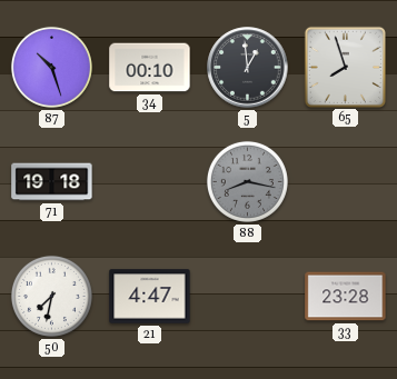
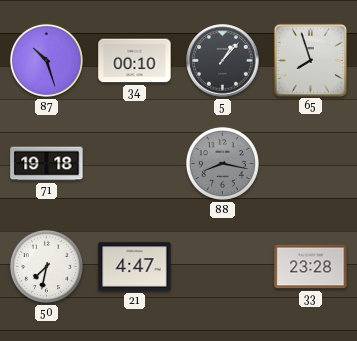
5: 12:59 -> 1:07
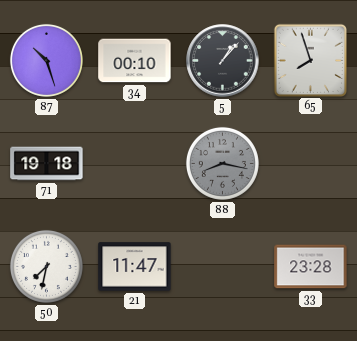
21: 4:47 -> 11:47
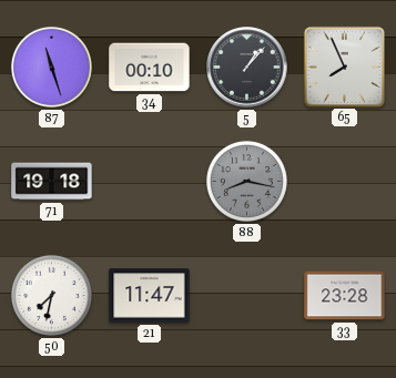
87: 10:27 -> 11:27
65: 7:57 -> 7:56
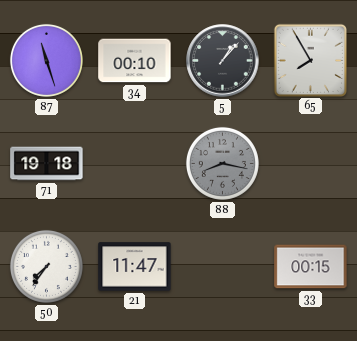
65: 7:56 -> 7:55
50: 7:32 -> 7:36
33: 23:28 -> 00:15
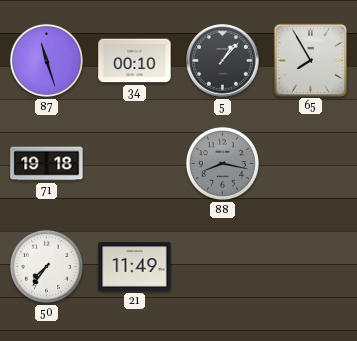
21: 11:47 -> 11:49
33: 00:15 -> none
